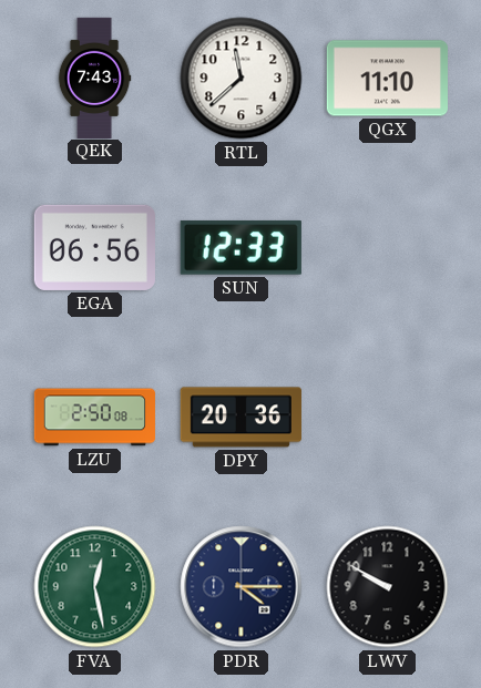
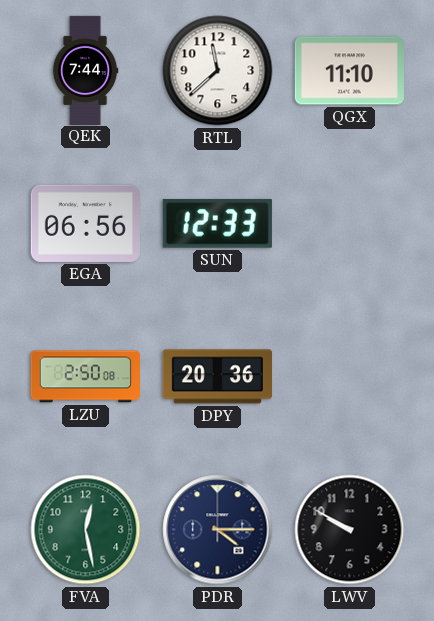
QEK: 7:43 -> 7:44
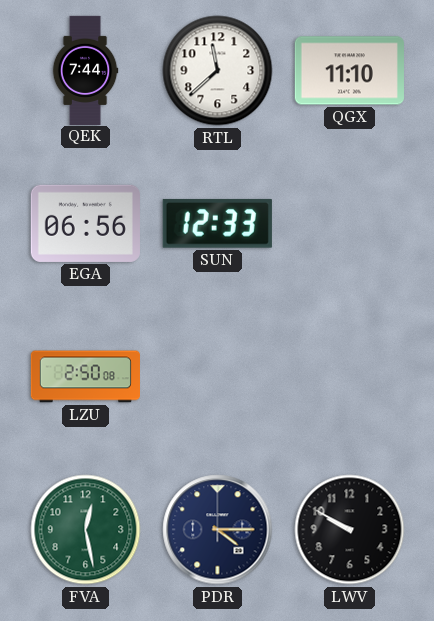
DPY: 20:36 -> none
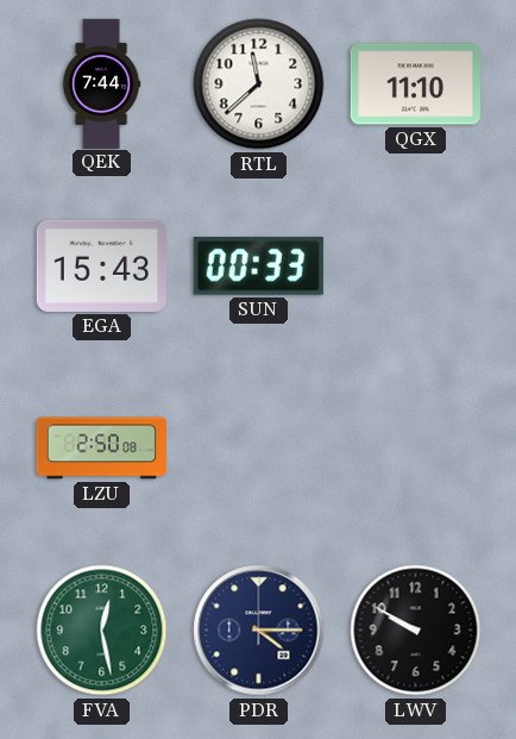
EGA: 06:56 -> 15:43
SUN: 12:33 -> 00:33
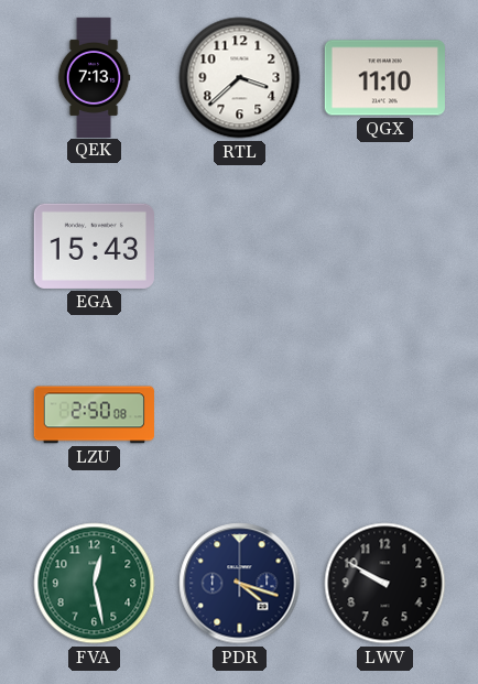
QEK: 7:44 -> 7:13
RTL: 11:38 -> 3:38
SUN: 00:33 -> none
PDR: 4:15 -> 4:18
